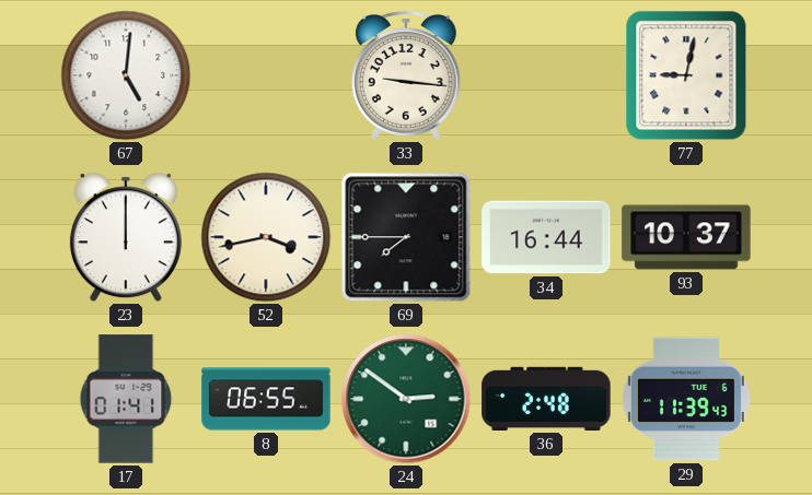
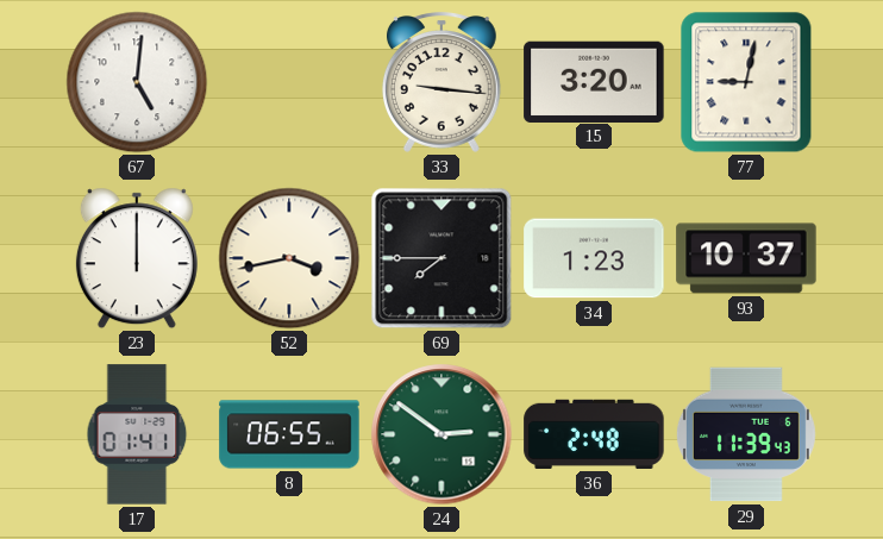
15: none -> 3:20
34: 16:44 -> 1:23
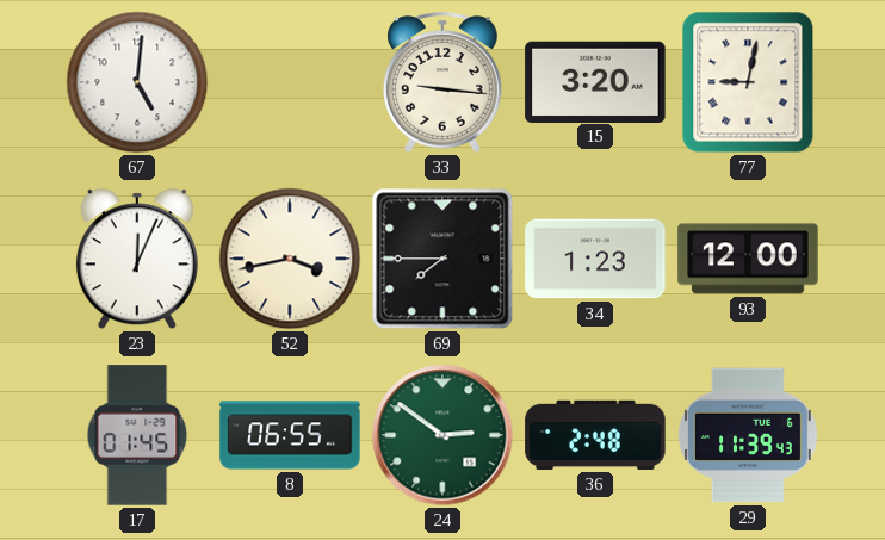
23: 12:00 -> 12:04
93: 10:37 -> 12:00
17: 01:41 -> 01:45
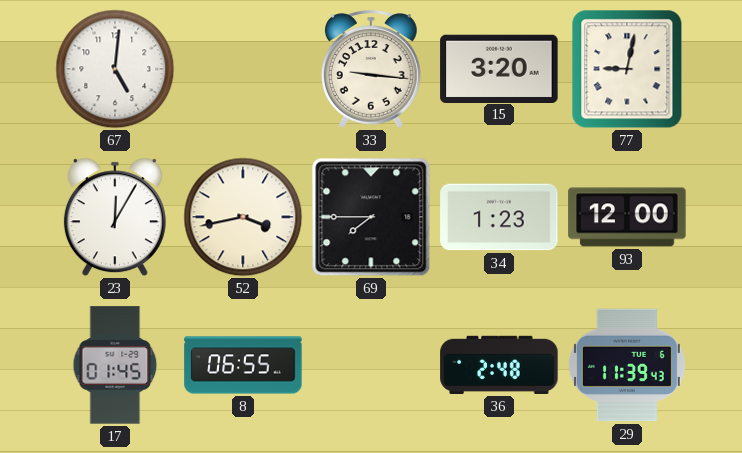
23: 12:04 -> 12:05
24: 2:51 -> none
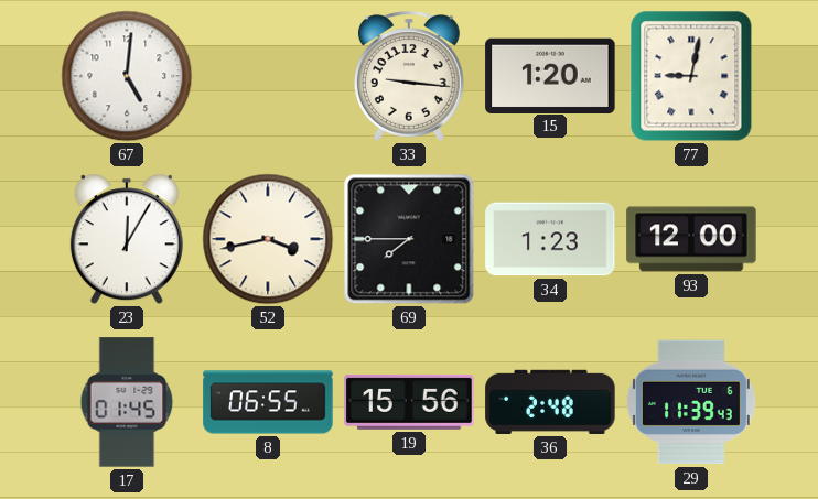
15: 3:20 -> 1:20
19: none -> 15:56
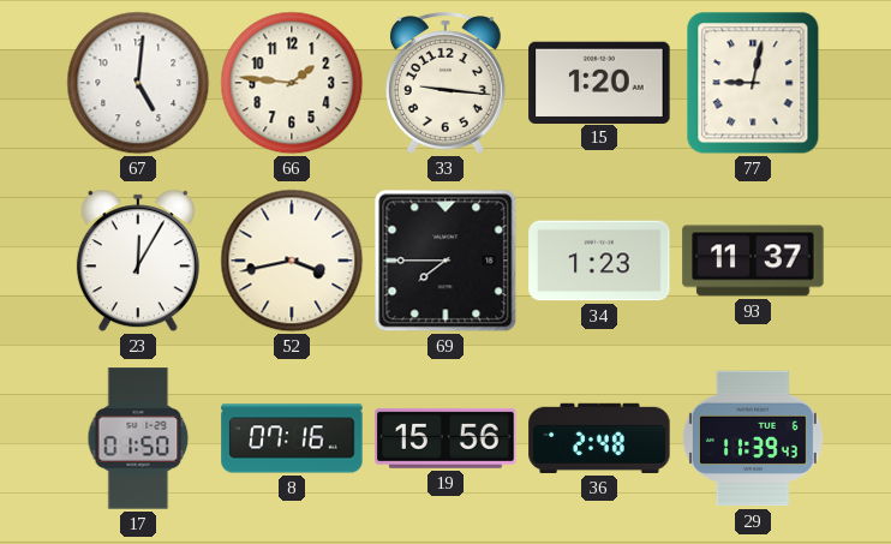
66: none -> 1:46
93: 12:00 -> 11:37
17: 01:45 -> 01:50
8: 06:55 -> 07:16
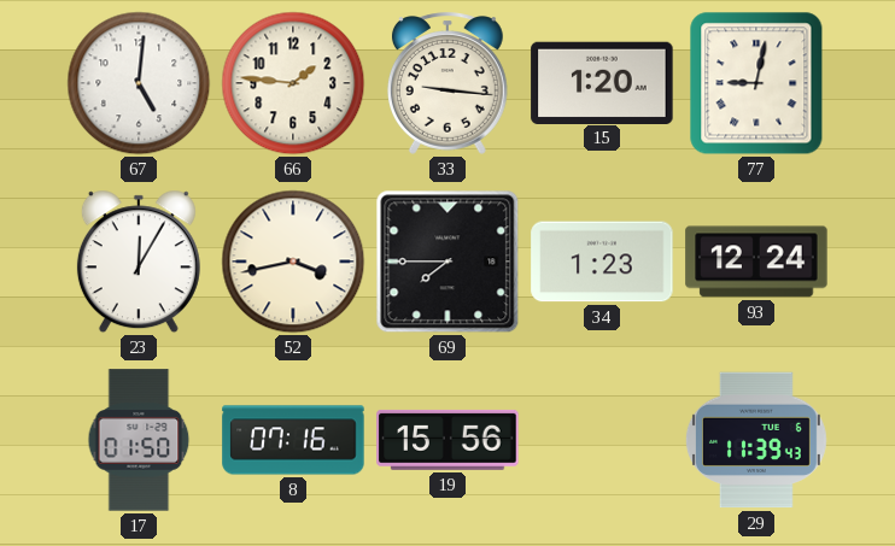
93: 11:37 -> 12:24
36: 2:48 -> none
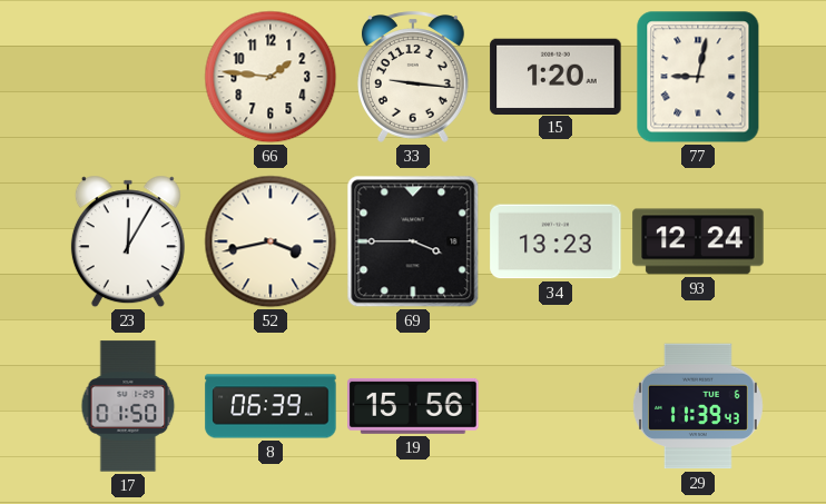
67: 5:01 -> none
69: 7:45 -> 3:45
34: 1:23 -> 13:23
8: 07:16 -> 06:39
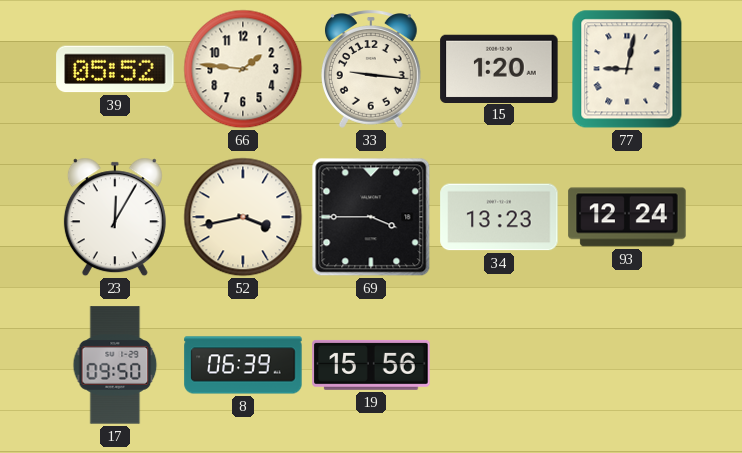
39: none -> 05:52
17: 01:50 -> 09:50
29: 11:39 -> none
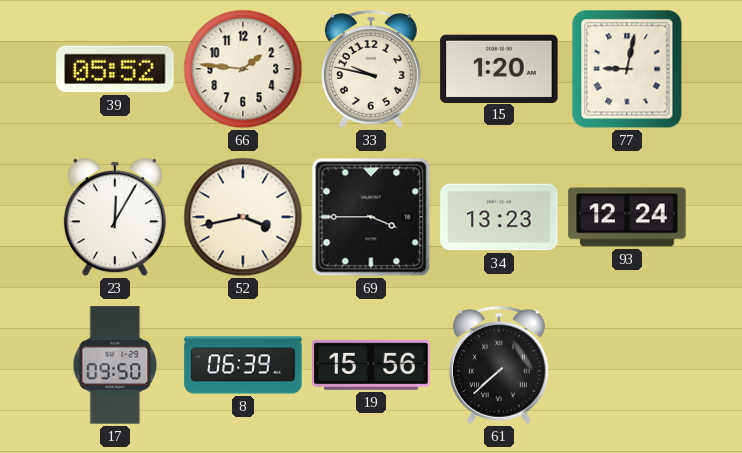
33: 9:16 -> 9:47
61: none -> 7:38
